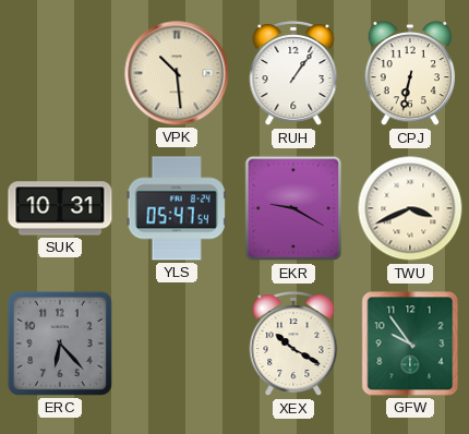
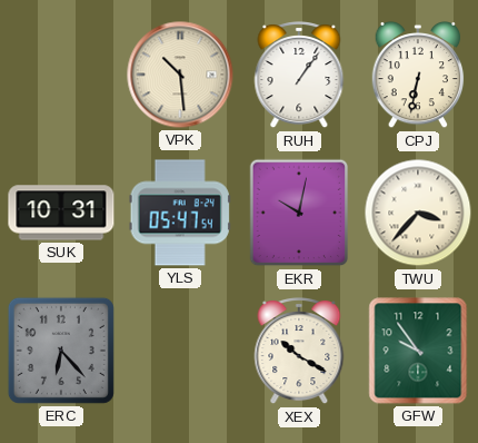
EKR: 9:20 -> 10:02
TWU: 3:41 -> 3:37
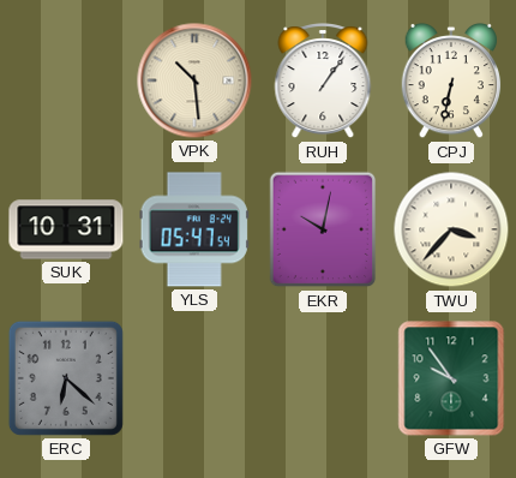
ERC: 6:23 -> 6:22
XEX: 10:20 -> none
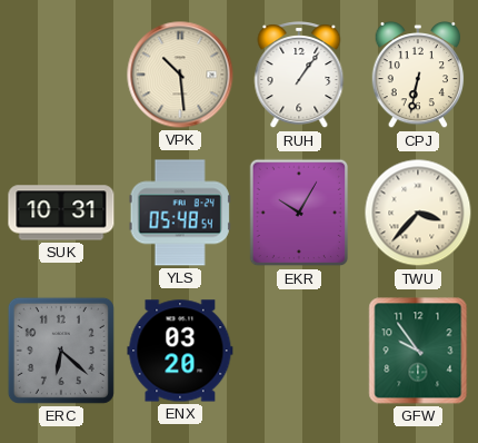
YLS: 05:47 -> 05:48
EKR: 10:02 -> 10:05
ENX: none -> 03:20
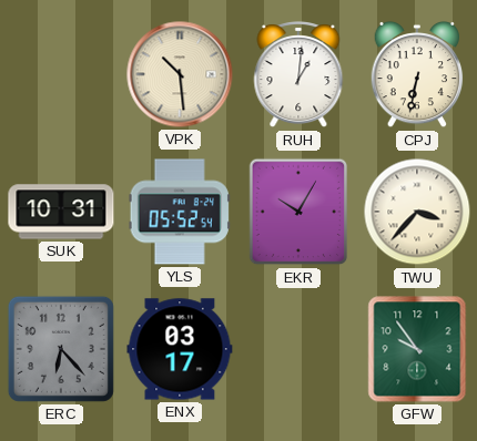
RUH: 1:06 -> 1:01
YLS: 05:48 -> 05:52
ERC: 6:22 -> 6:23
ENX: 03:20 -> 03:17
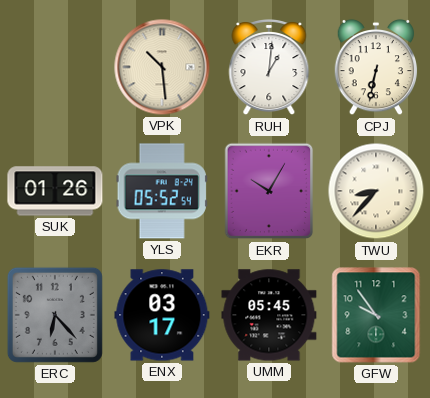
SUK: 10:31 -> 01:26
TWU: 3:37 -> 8:37
UMM: none -> 05:45
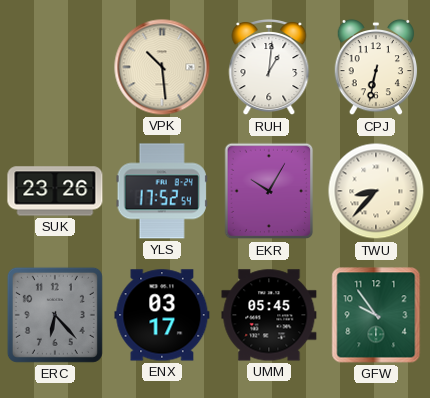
SUK: 01:26 -> 23:26
YLS: 05:52 -> 17:52
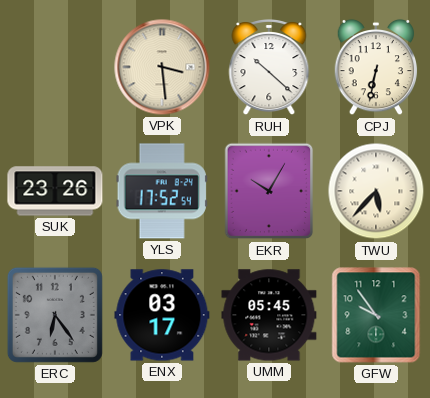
VPK: 10:29 -> 3:29
RUH: 1:01 -> 10:22
TWU: 8:37 -> 5:37
ERC: 6:23 -> 6:24
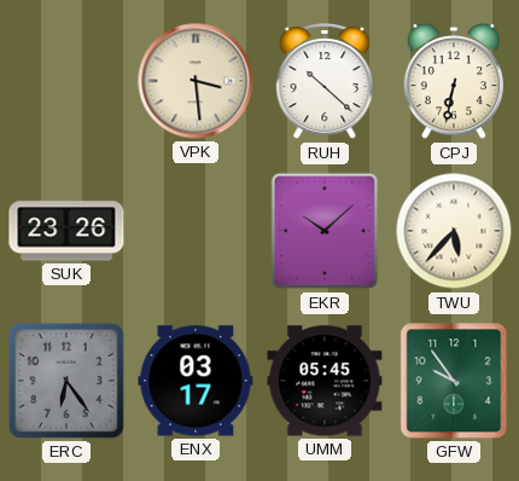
YLS: 17:52 -> none
EKR: 10:05 -> 10:08
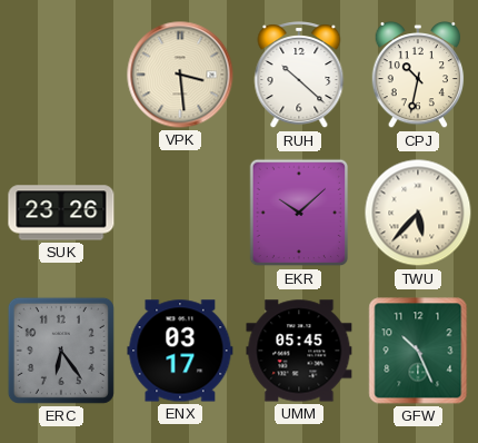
CPJ: 6:32 -> 10:32
GFW: 9:54 -> 10:26
